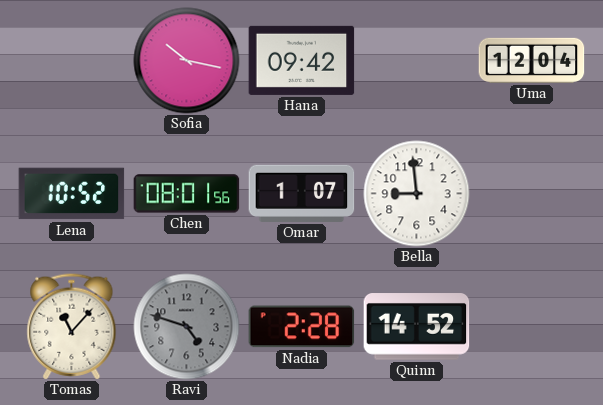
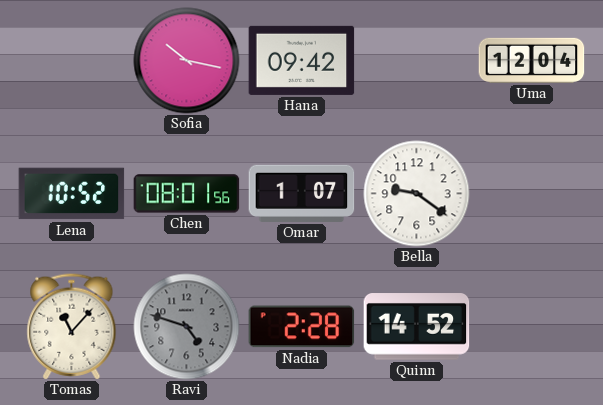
Bella: 8:59 -> 9:21
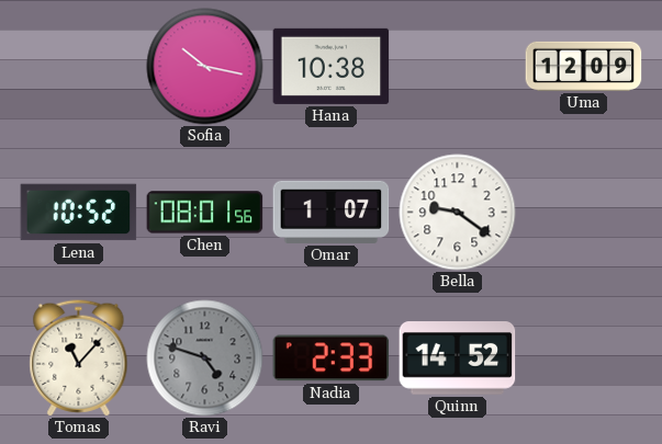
Hana: 09:42 -> 10:38
Uma: 12:04 -> 12:09
Nadia: 2:28 -> 2:33
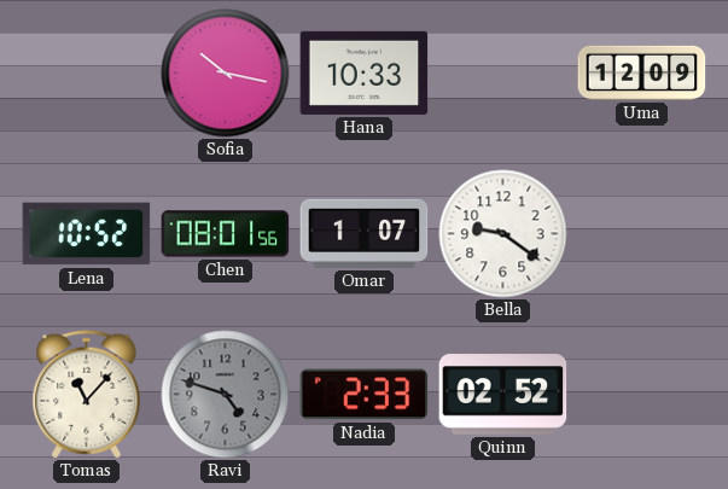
Hana: 10:38 -> 10:33
Quinn: 14:52 -> 02:52
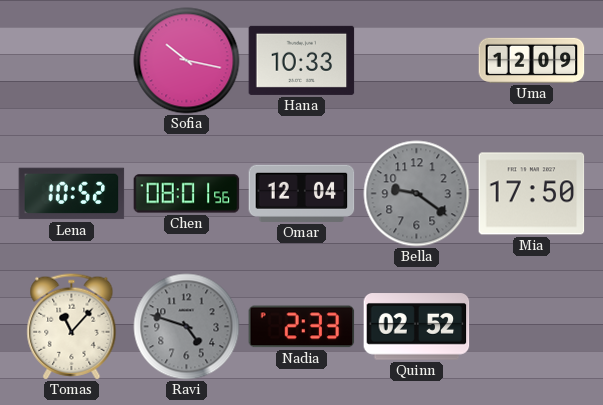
Omar: 1:07 -> 12:04
Bella dial: white -> grey
Mia: none -> 17:50
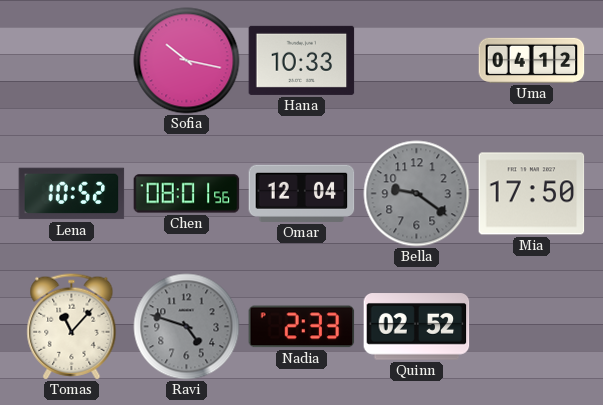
Uma: 12:09 -> 04:12
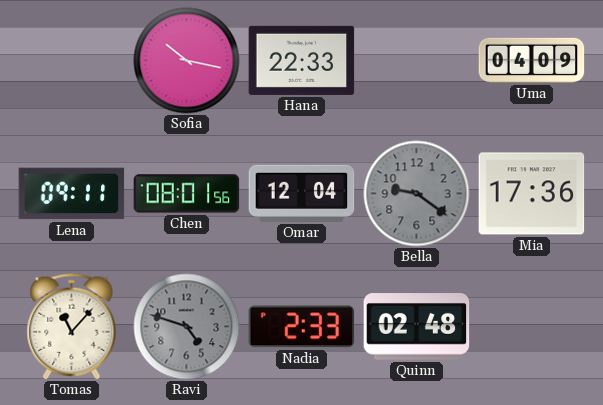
Hana: 10:33 -> 22:33
Uma: 04:12 -> 04:09
Lena: 10:52 -> 09:11
Mia: 17:50 -> 17:36
Quinn: 02:52 -> 02:48
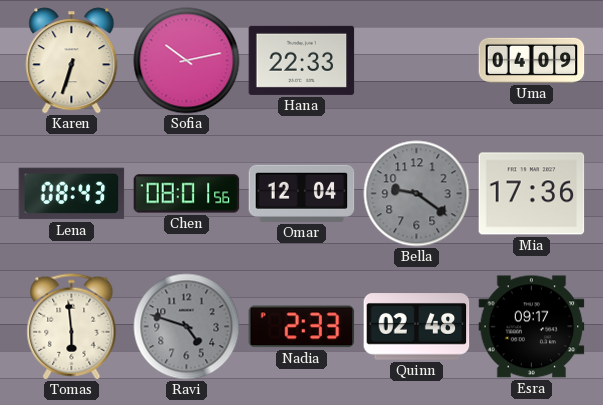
Karen: none -> 6:33
Sofia: 10:17 -> 10:13
Lena: 09:11 -> 08:43
Tomas: 11:07 -> 5:59
Esra: none -> 09:17
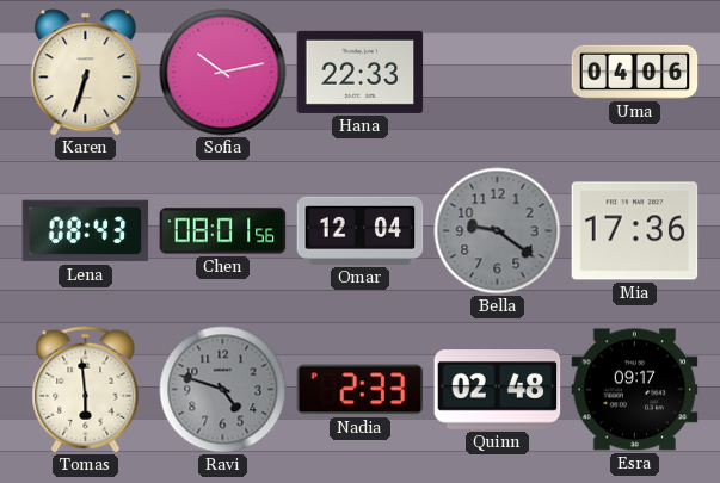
Uma: 04:09 -> 04:06
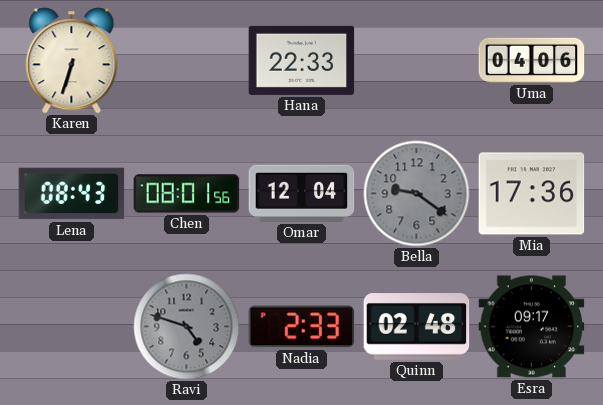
Sofia: 10:13 -> none
Tomas: 5:59 -> none
